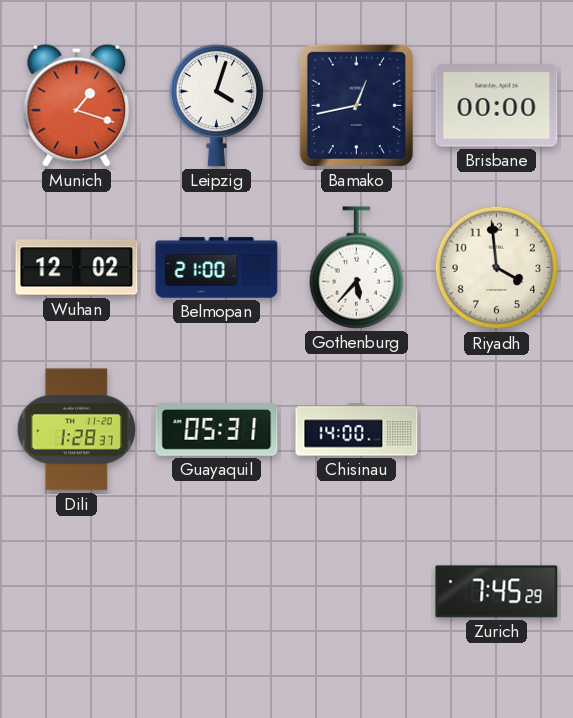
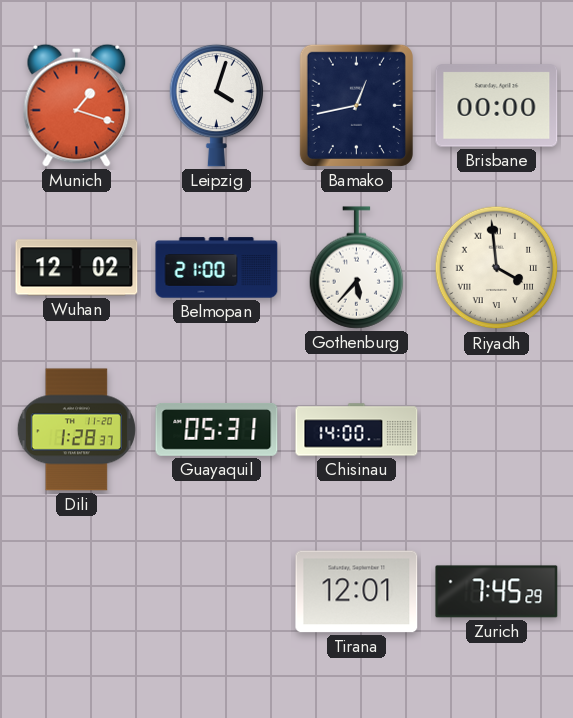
Riyadh numerals: Arabic -> Roman
Tirana: none -> 12:01
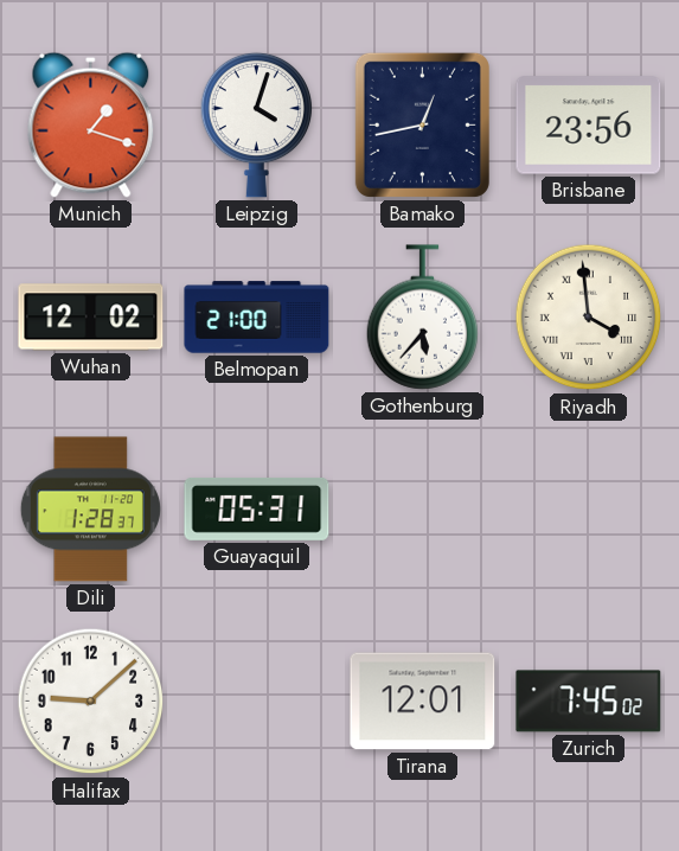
Brisbane: 00:00 -> 23:56
Chisinau: 14:00 -> none
Halifax: none -> 9:08
Zurich: 7:45:29 -> 7:45:02
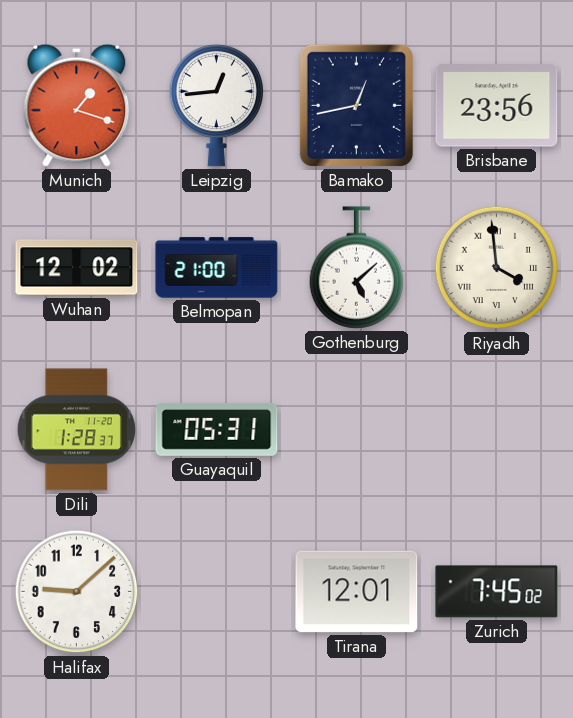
Leipzig: 4:03 -> 12:44
Gothenburg: 5:37 -> 5:08
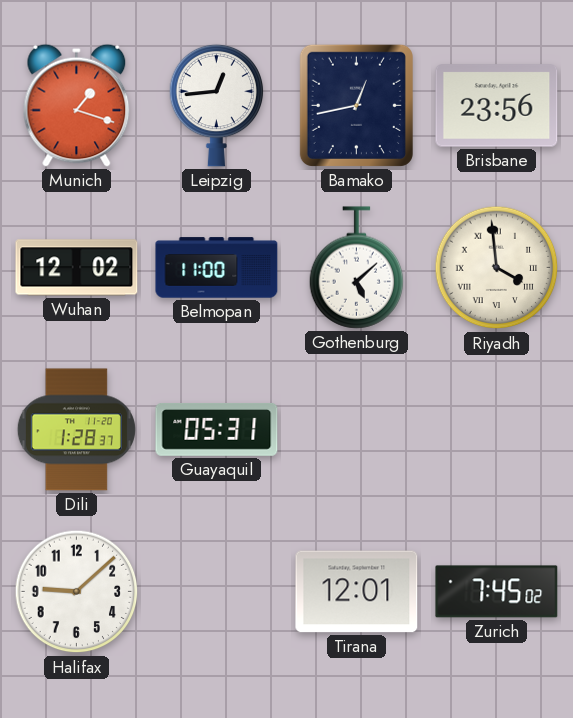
Belmopan: 21:00 -> 11:00
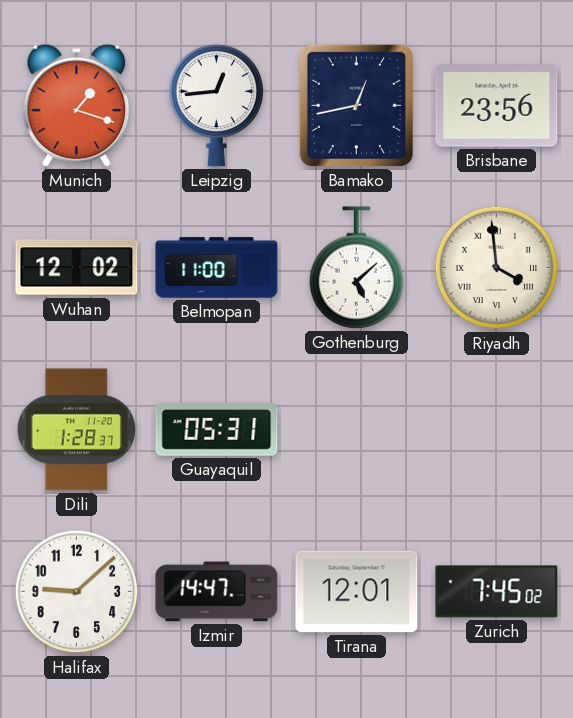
Izmir: none -> 14:47
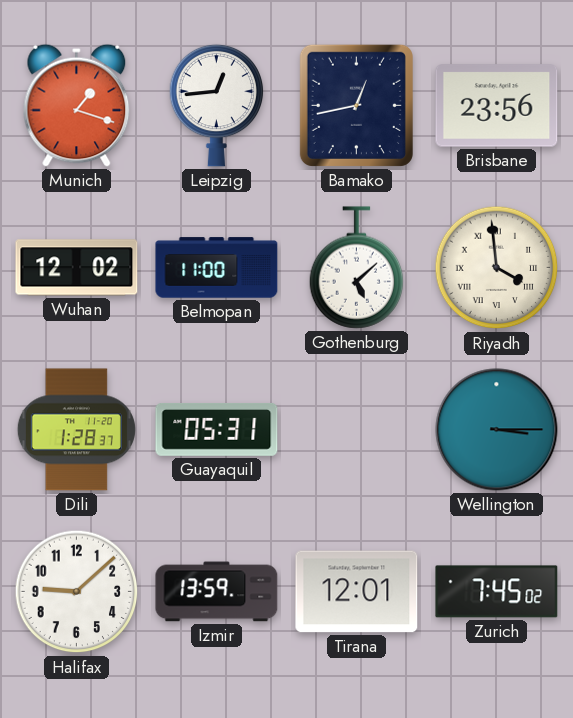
Wellington: none -> 3:15
Izmir: 14:47 -> 13:59
